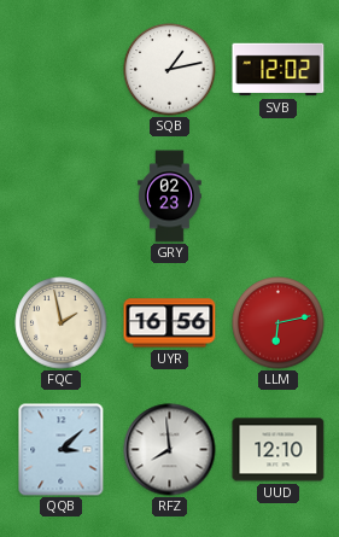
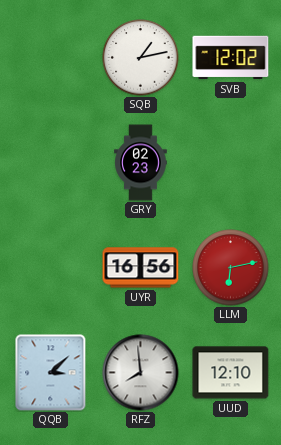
FQC: 1:58 -> none
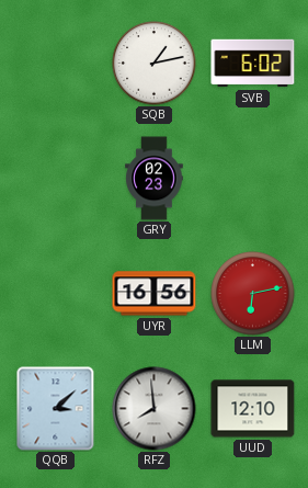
SVB: 12:02 -> 6:02
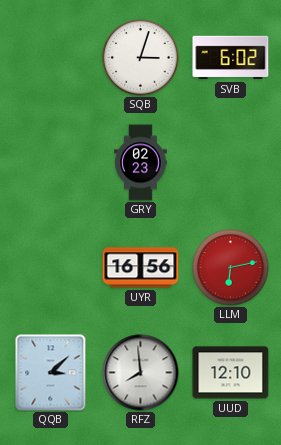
SQB: 1:13 -> 3:03
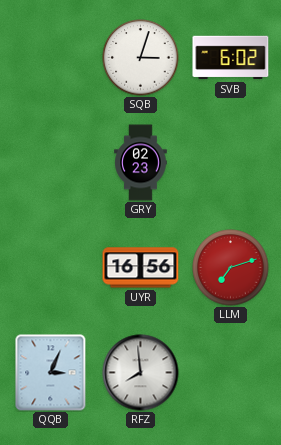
LLM: 6:13 -> 7:12
QQB: 3:08 -> 3:04
UUD: 12:10 -> none
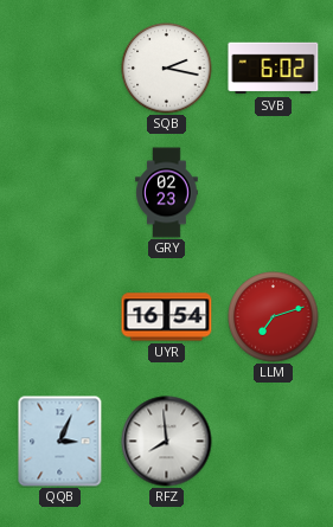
SQB: 3:03 -> 2:17
UYR: 16:56 -> 16:54
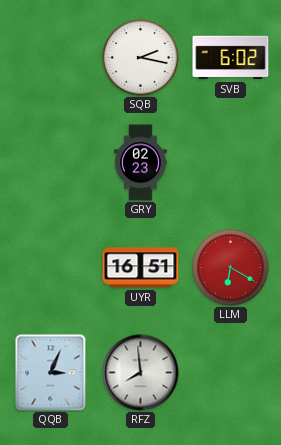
UYR: 16:54 -> 16:51
LLM: 7:12 -> 6:20
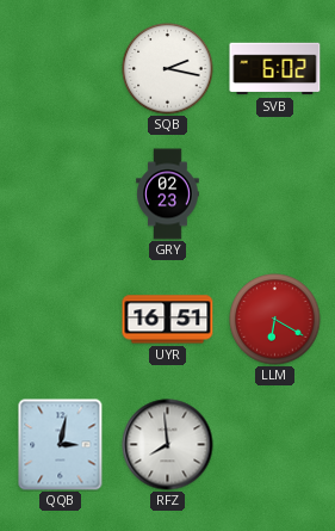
QQB: 3:04 -> 3:02
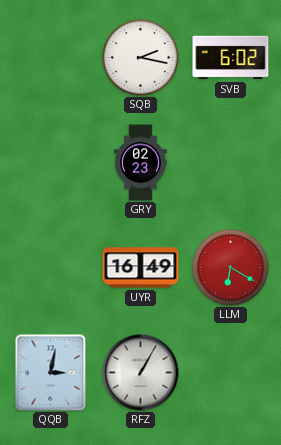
UYR: 16:51 -> 16:49
RFZ: 7:59 -> 1:05
